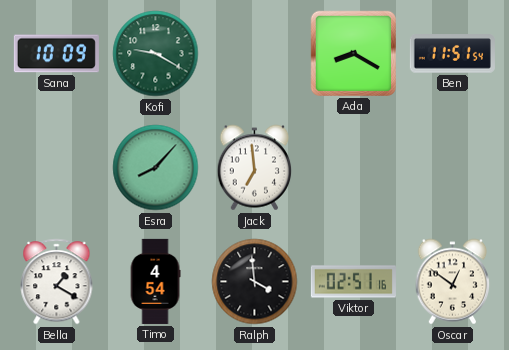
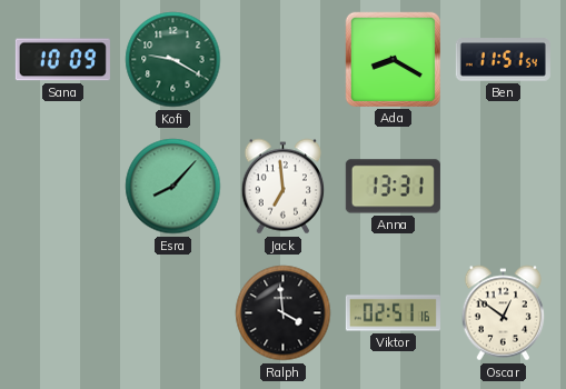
Anna: none -> 13:31
Bella: 1:20 -> none
Timo: 4:54 -> none
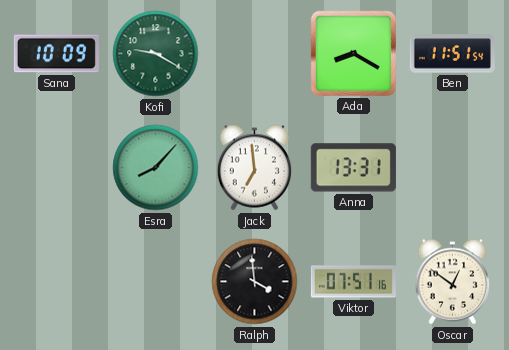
Viktor: 02:51 -> 07:51
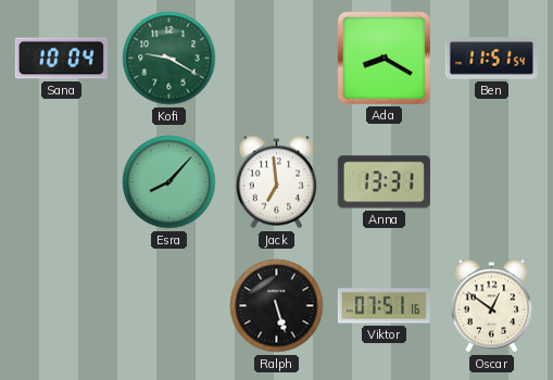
Sana: 10:09 -> 10:04
Ralph: 3:59 -> 5:27
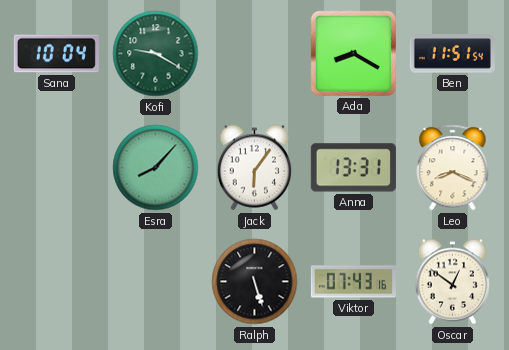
Jack: 6:59 -> 6:06
Leo: none -> 8:19
Viktor: 07:51 -> 07:43
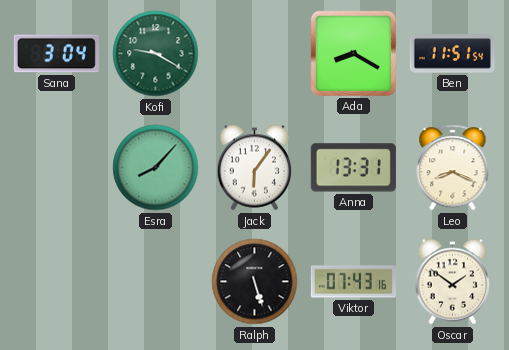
Sana: 10:04 -> 3:04
Oscar: 12:51 -> 1:51
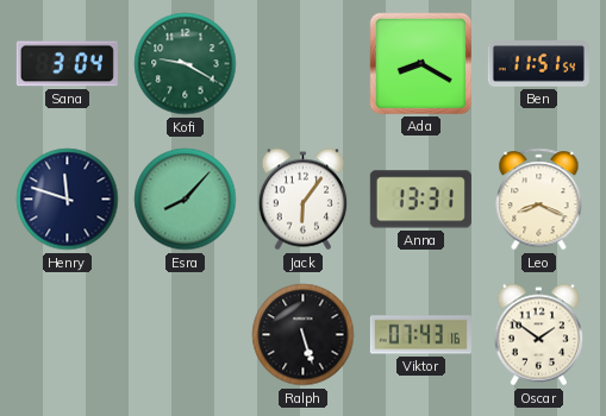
Henry: none -> 11:48
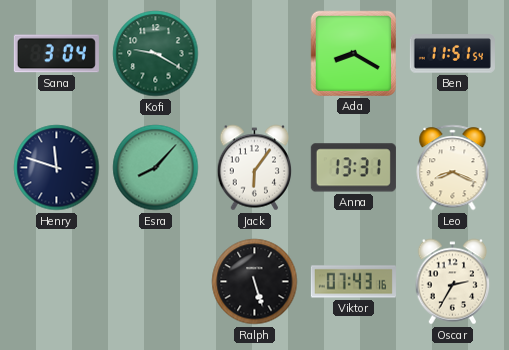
Oscar: 1:51 -> 2:35
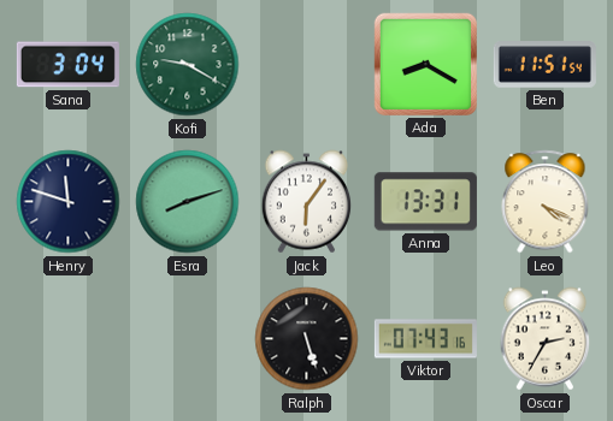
Esra: 8:07 -> 8:12
Leo: 8:19 -> 4:19
